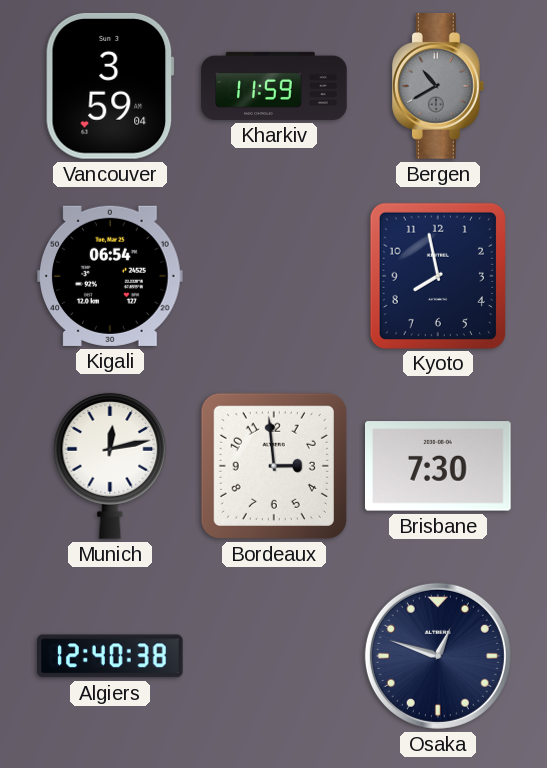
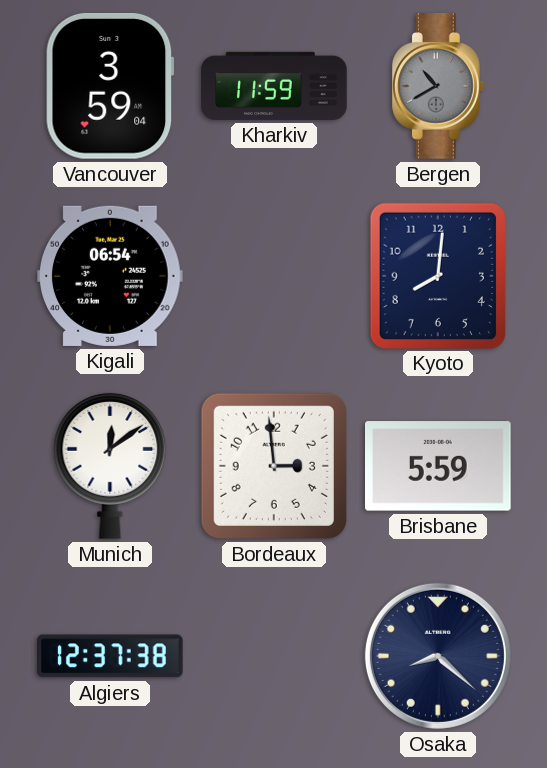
Kyoto: 7:58 -> 8:01
Munich: 12:13 -> 12:09
Brisbane: 7:30 -> 5:59
Algiers: 12:40 -> 12:37
Osaka: 12:48 -> 8:22
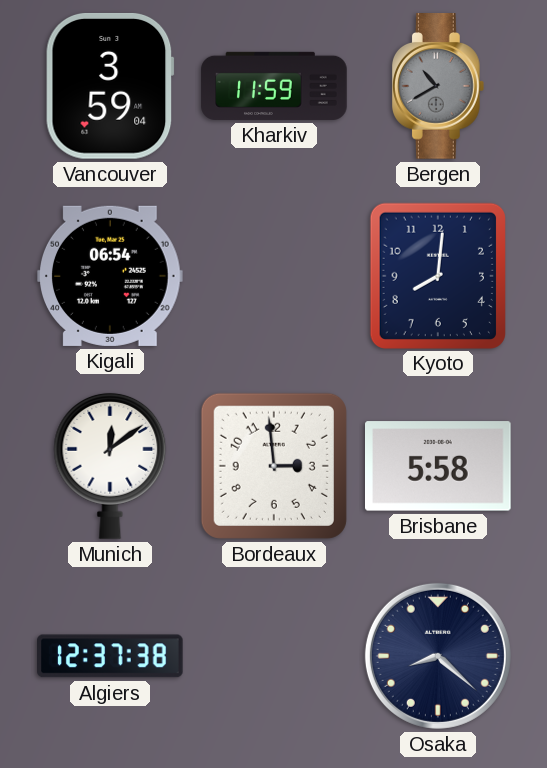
Brisbane: 5:59 -> 5:58
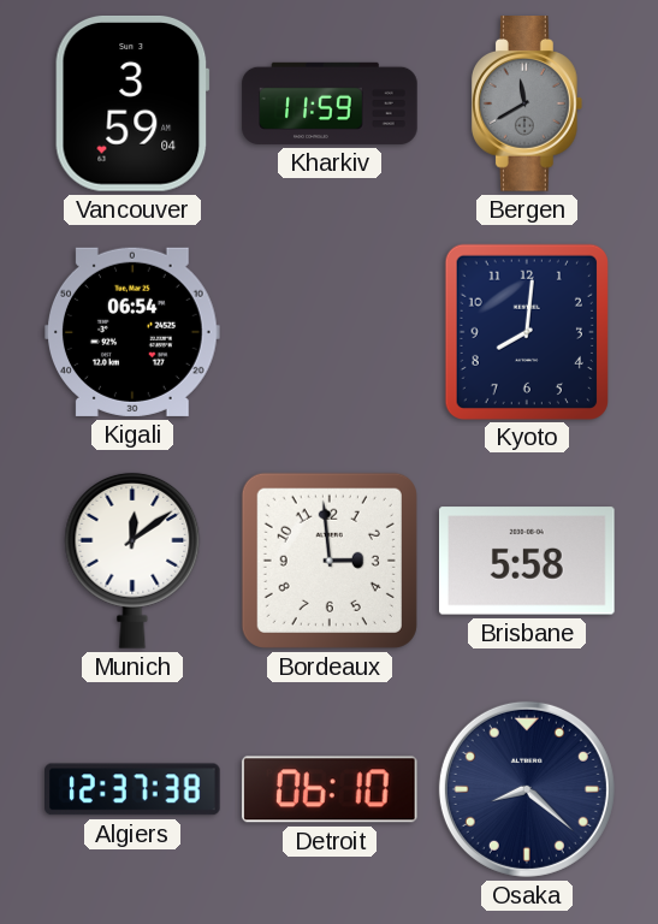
Bergen: 10:40 -> 11:40
Detroit: none -> 06:10
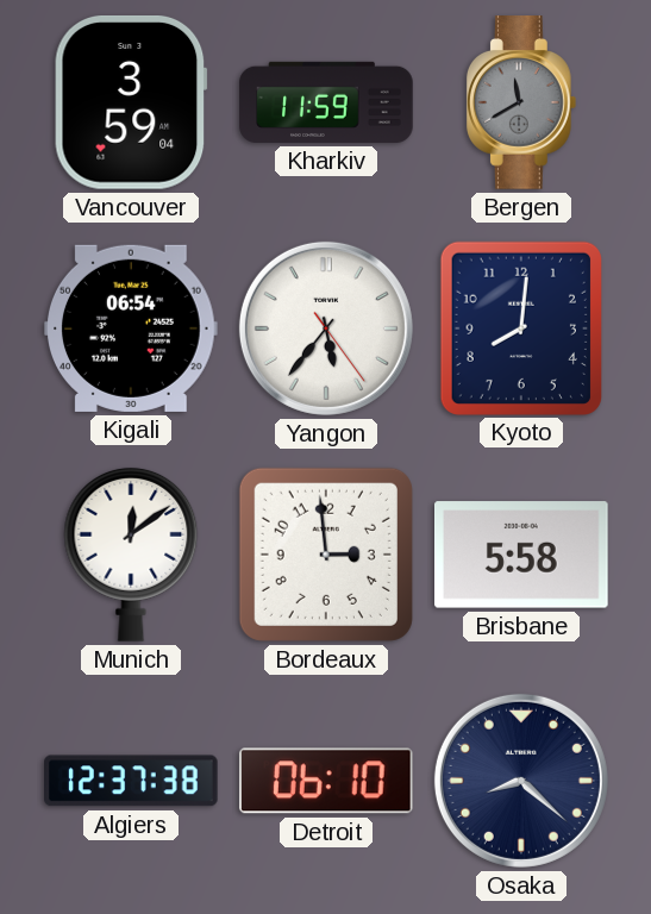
Yangon: none -> 5:36
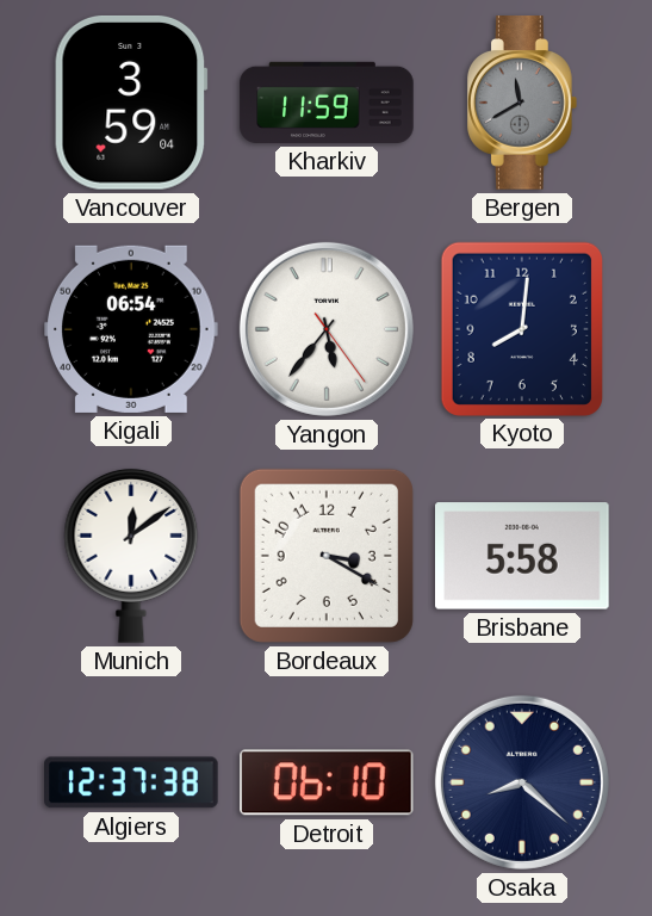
Bordeaux: 2:59 -> 3:20
